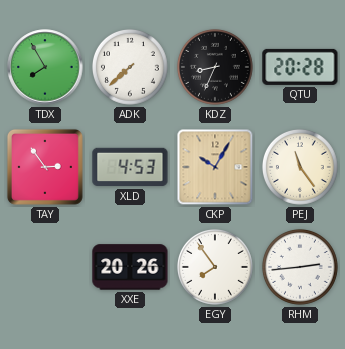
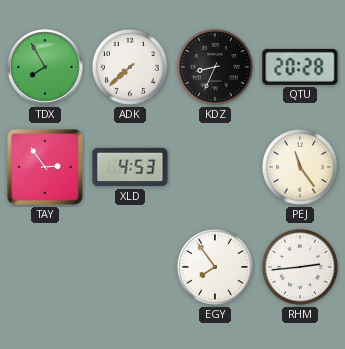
CKP: 10:05 -> none
XXE: 20:26 -> none
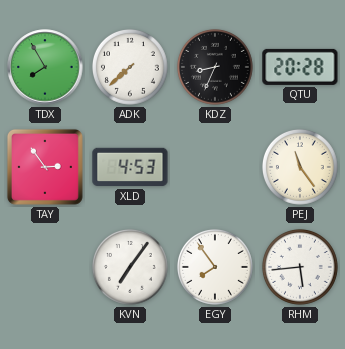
KVN: none -> 7:06
RHM: 2:44 -> 5:44
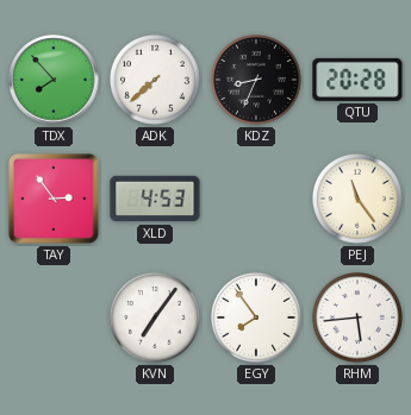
TDX: 7:55 -> 7:53
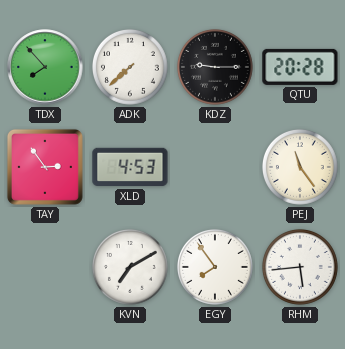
KDZ: 8:34 -> 9:15
KVN: 7:06 -> 7:10
